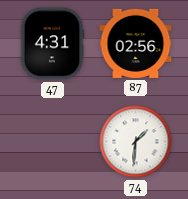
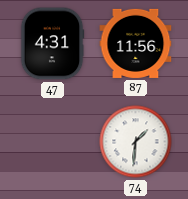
87: 02:56 -> 11:56
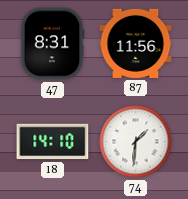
47: 4:31 -> 8:31
18: none -> 14:10
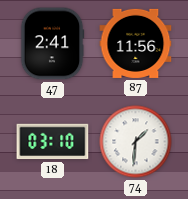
47: 8:31 -> 2:41
18: 14:10 -> 03:10
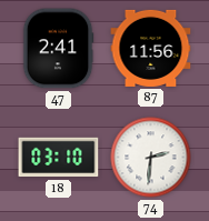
74: 1:31 -> 2:31
